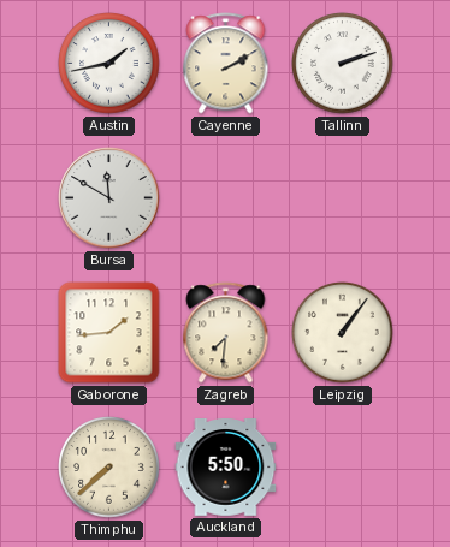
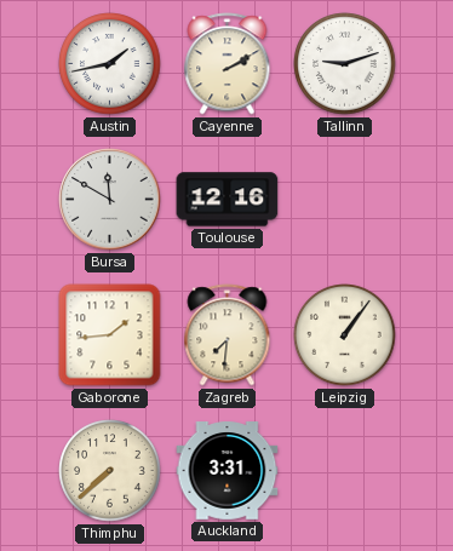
Tallinn: 2:12 -> 9:12
Toulouse: none -> 12:16
Auckland: 5:50 -> 3:31
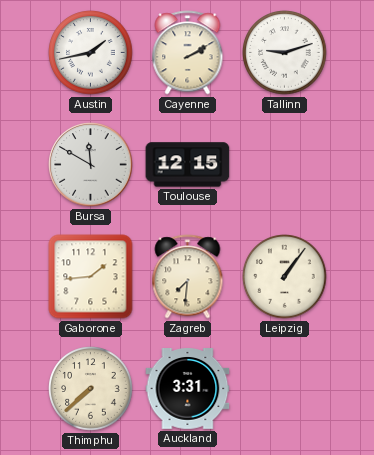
Toulouse: 12:16 -> 12:15
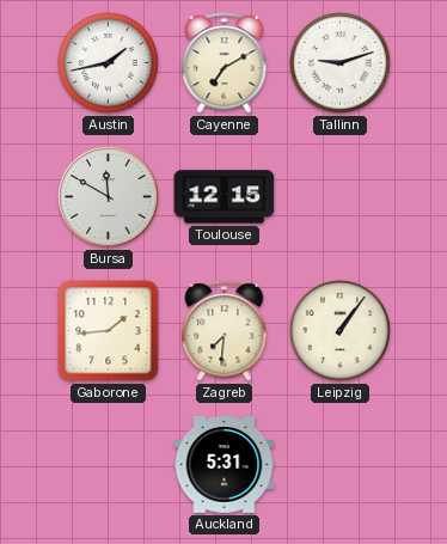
Cayenne: 2:10 -> 7:10
Thimphu: 7:38 -> none
Auckland: 3:31 -> 5:31
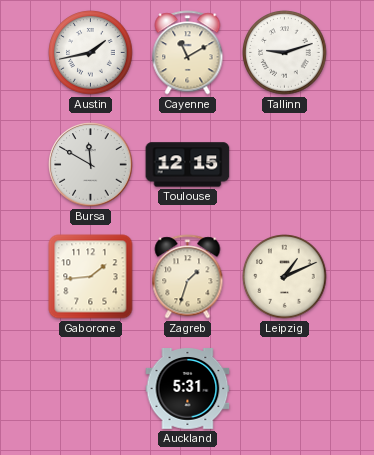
Cayenne: 7:10 -> 11:10
Zagreb: 7:31 -> 1:33
Leipzig: 1:06 -> 1:11
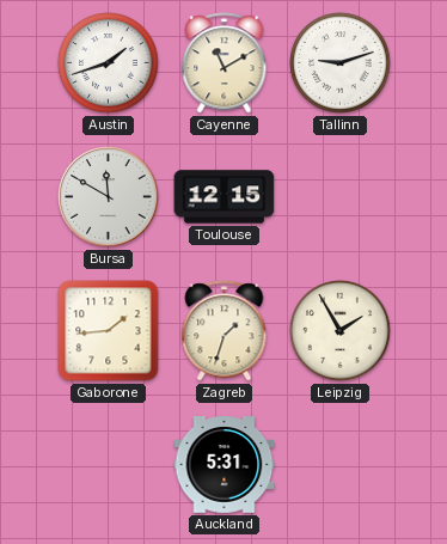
Austin: 1:43 -> 1:42
Leipzig: 1:11 -> 1:55
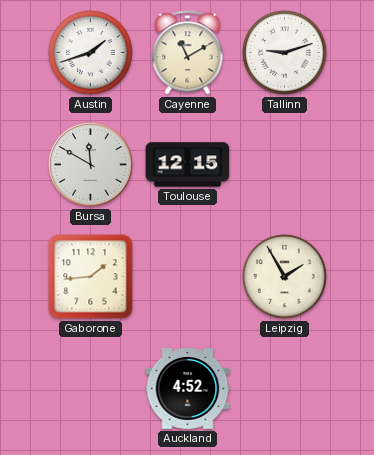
Zagreb: 1:33 -> none
Auckland: 5:31 -> 4:52
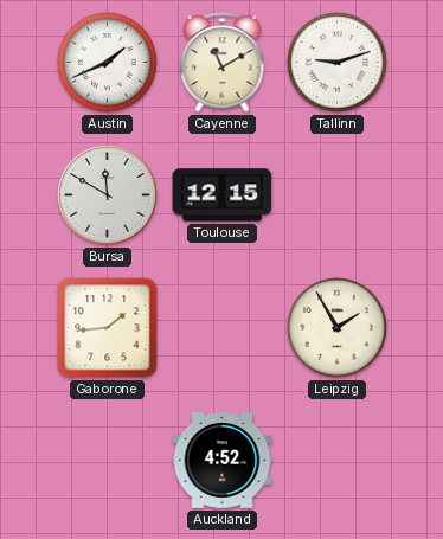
Austin: 1:42 -> 1:41
